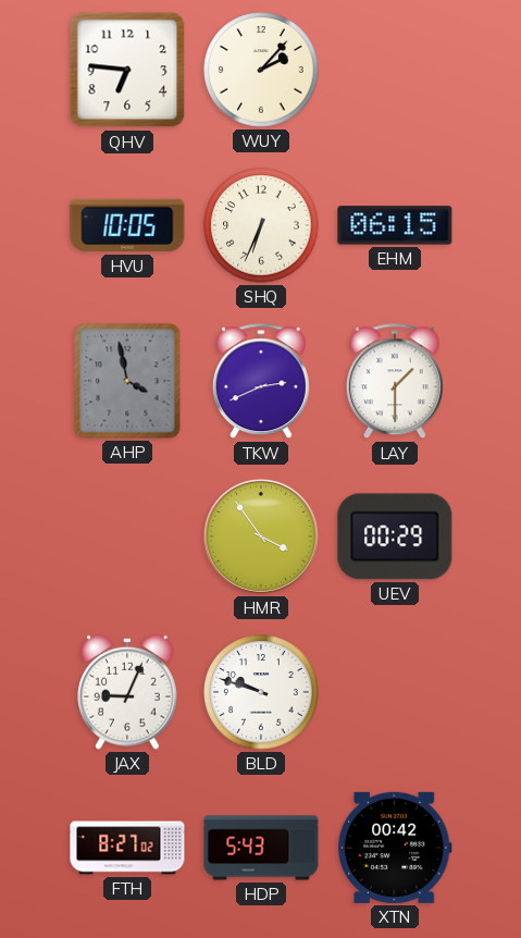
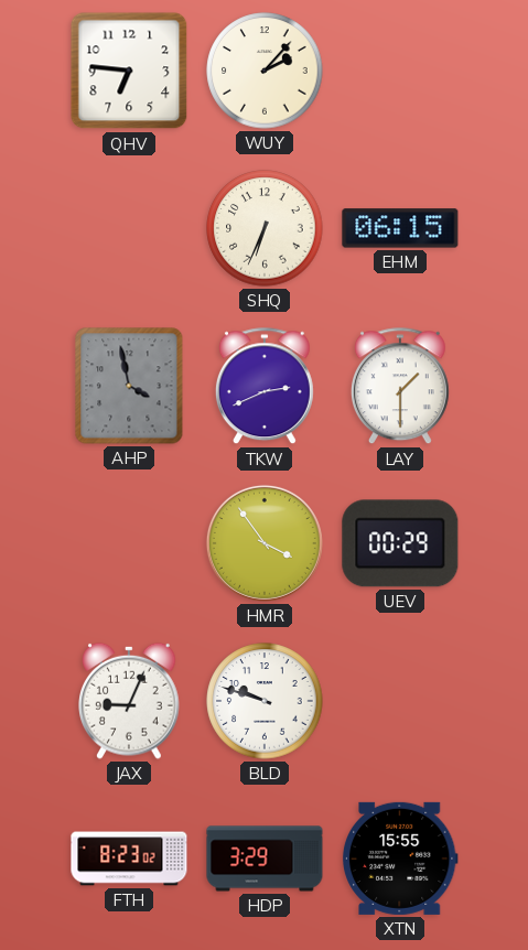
HVU: 10:05 -> none
FTH: 8:27 -> 8:23
HDP: 5:43 -> 3:29
XTN: 00:42 -> 15:55
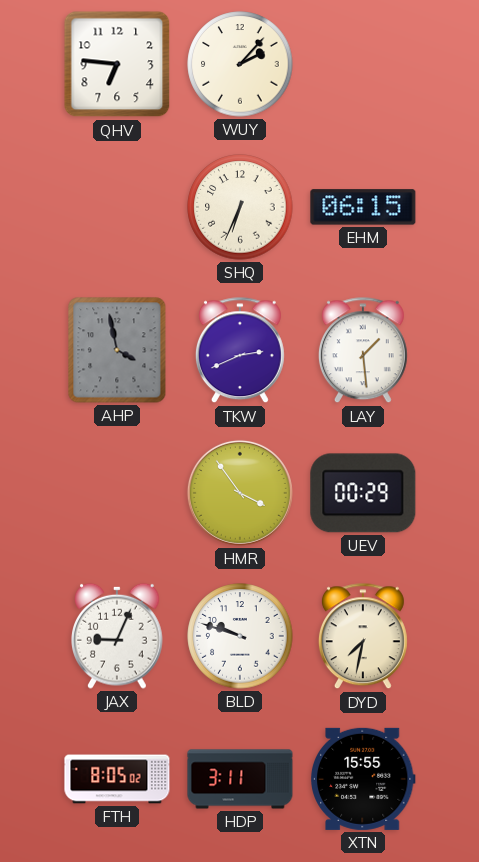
LAY: 1:30 -> 1:29
DYD: none -> 7:32
FTH: 8:23 -> 8:05
HDP: 3:29 -> 3:11
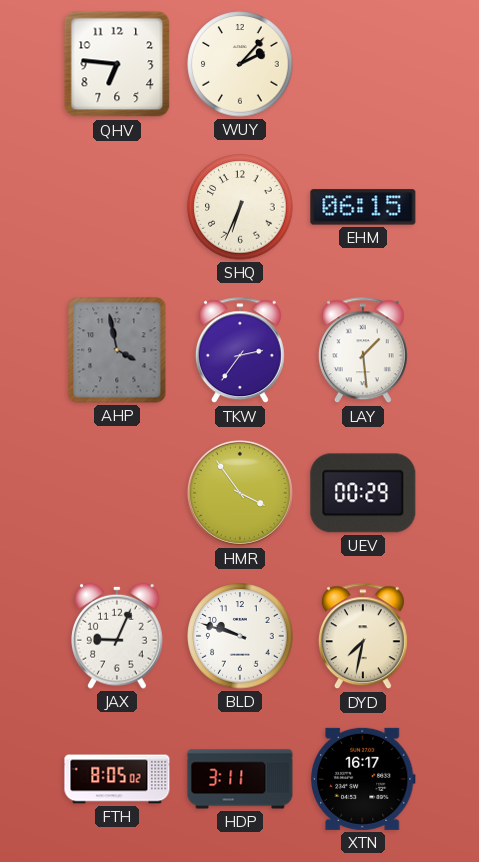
TKW: 2:41 -> 2:36
XTN: 15:55 -> 16:17
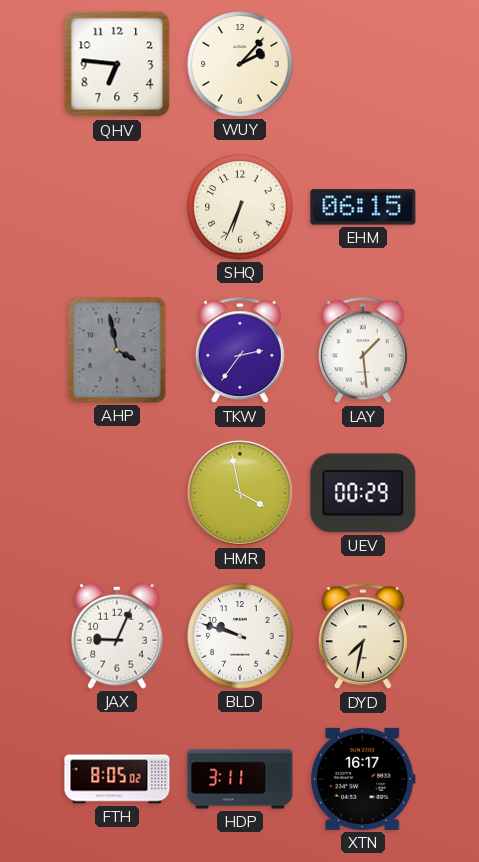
HMR: 3:54 -> 3:58
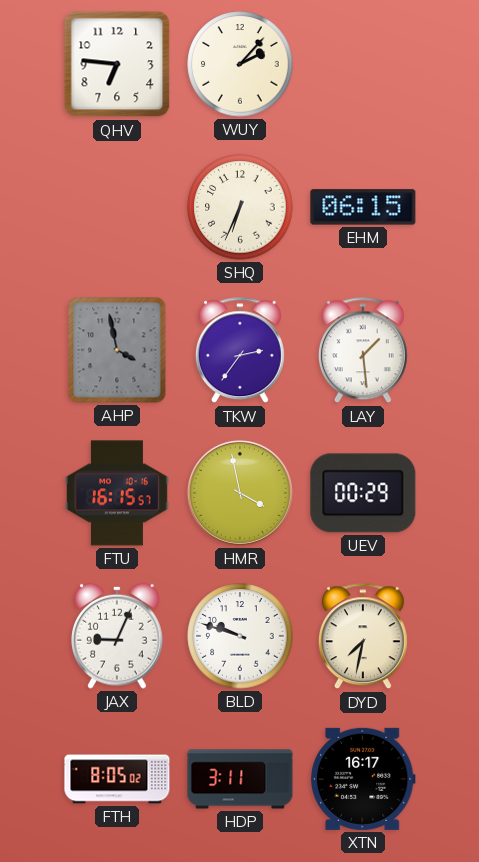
FTU: none -> 16:15
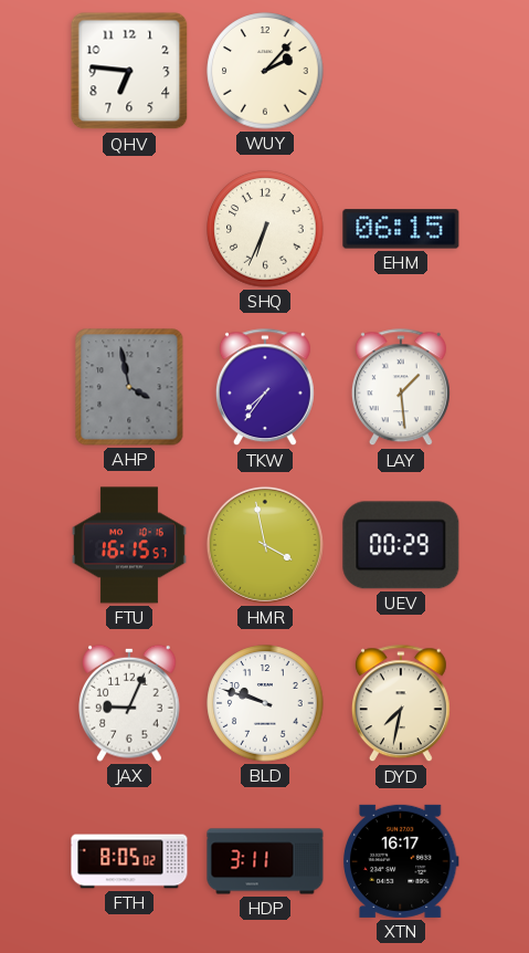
TKW: 2:36 -> 7:36
